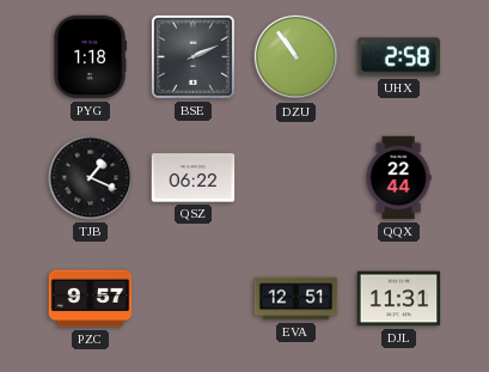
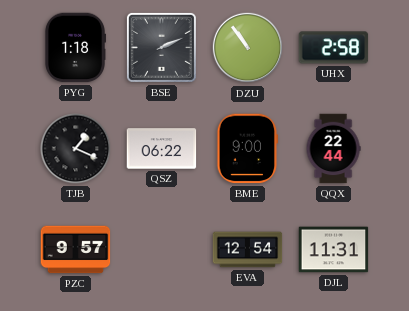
BME: none -> 9:00
EVA: 12:51 -> 12:54
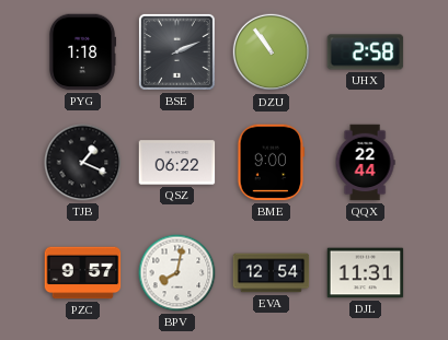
BPV: none -> 8:02
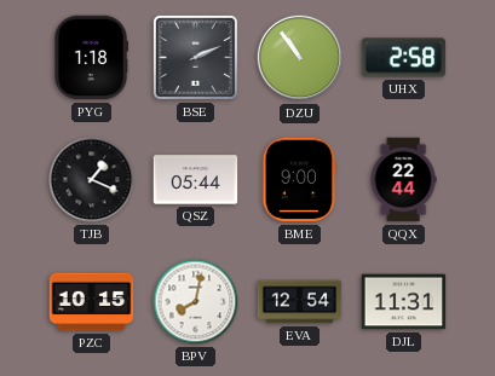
QSZ: 06:22 -> 05:44
PZC: 9:57 -> 10:15
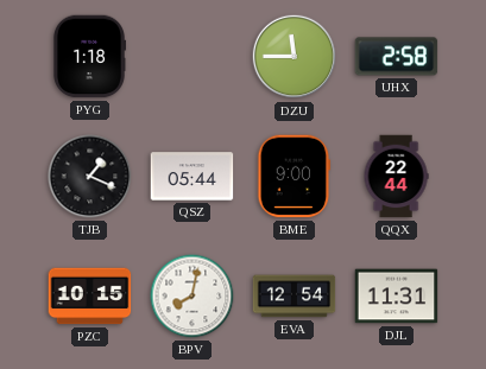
BSE: 2:11 -> none
DZU: 10:54 -> 11:45
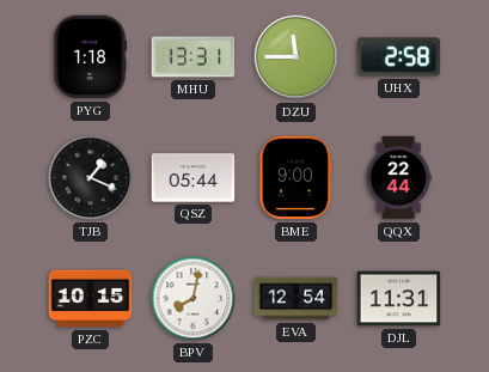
MHU: none -> 13:31
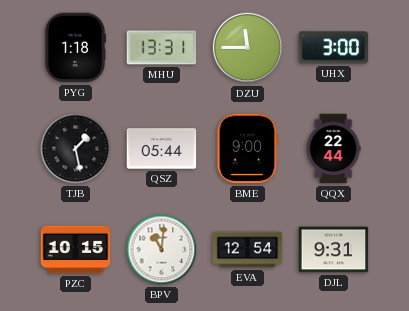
UHX: 2:58 -> 3:00
TJB: 1:19 -> 1:28
BPV: 8:02 -> 11:01
DJL: 11:31 -> 9:31
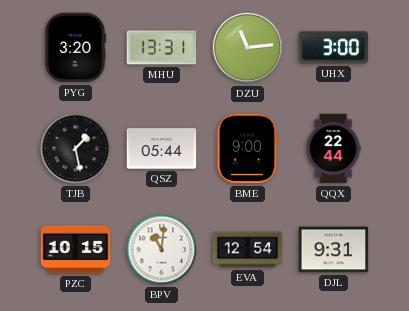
PYG: 1:18 -> 3:20
DZU: 11:45 -> 11:14
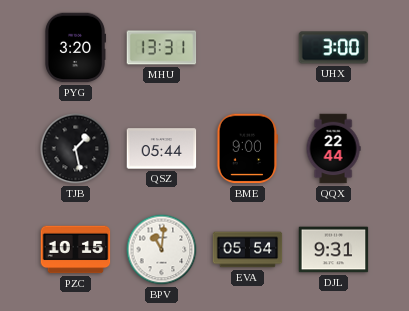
DZU: 11:14 -> none
EVA: 12:54 -> 05:54
